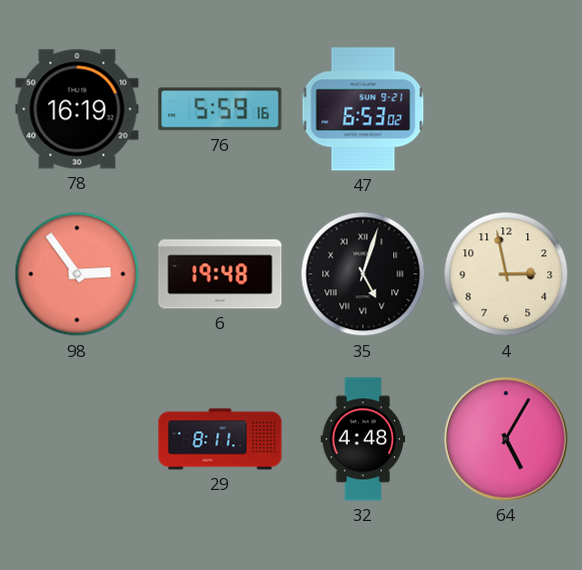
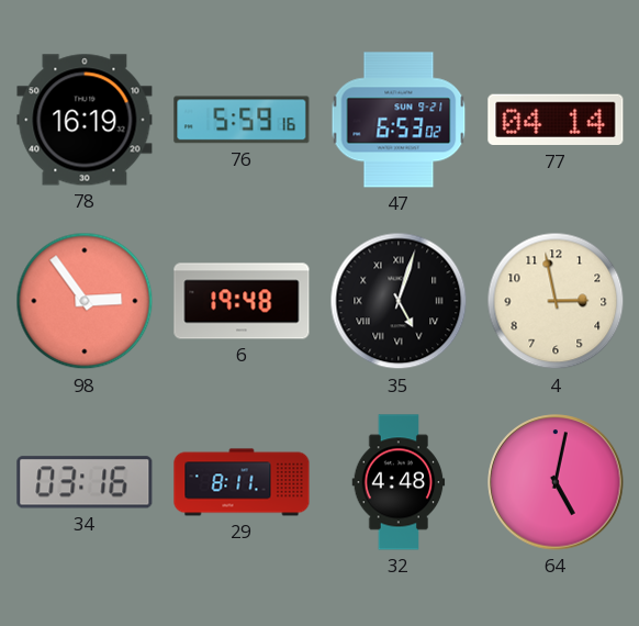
77: none -> 04:14
34: none -> 03:16
64: 5:05 -> 5:02
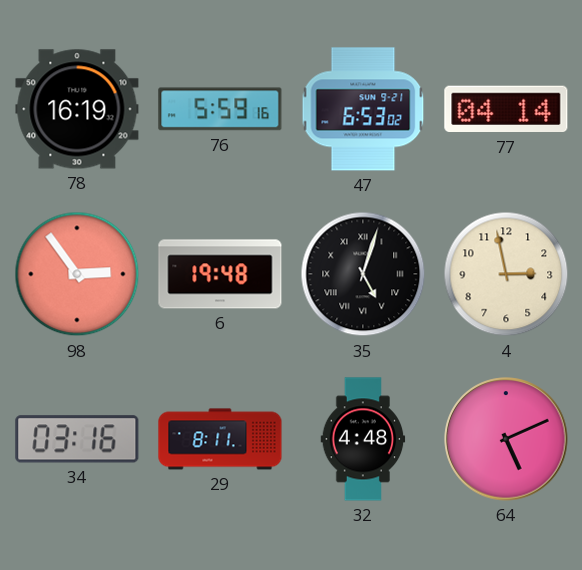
64: 5:02 -> 5:11
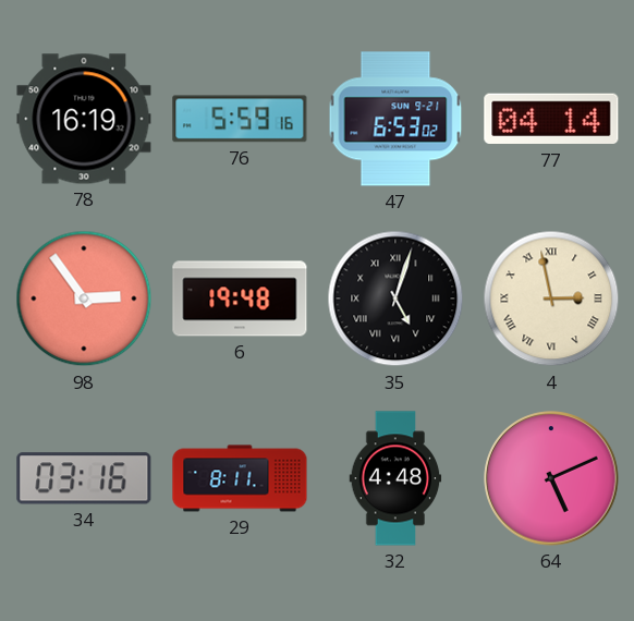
4 numerals: Arabic -> Roman
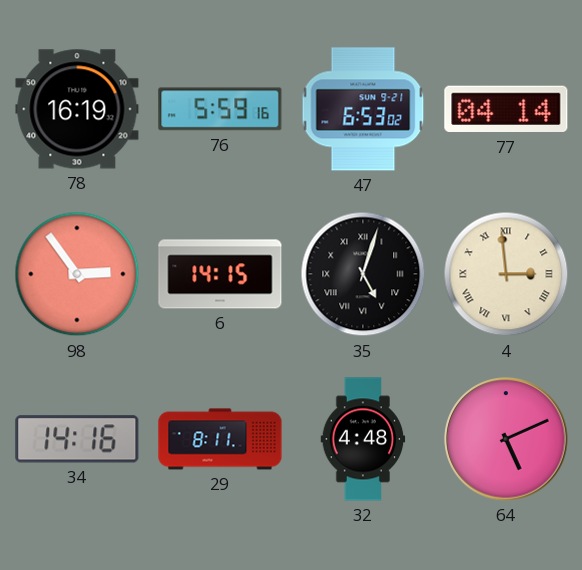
6: 19:48 -> 14:15
4: 2:58 -> 2:59
34: 03:16 -> 14:16
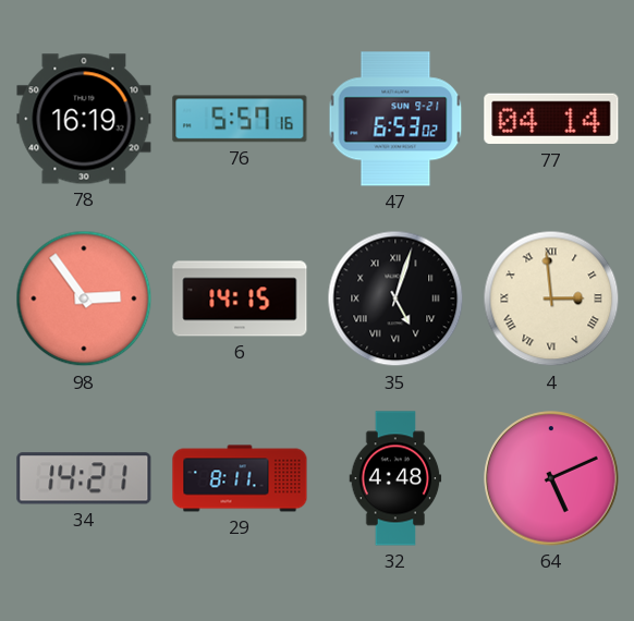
76: 5:59 -> 5:57
34: 14:16 -> 14:21
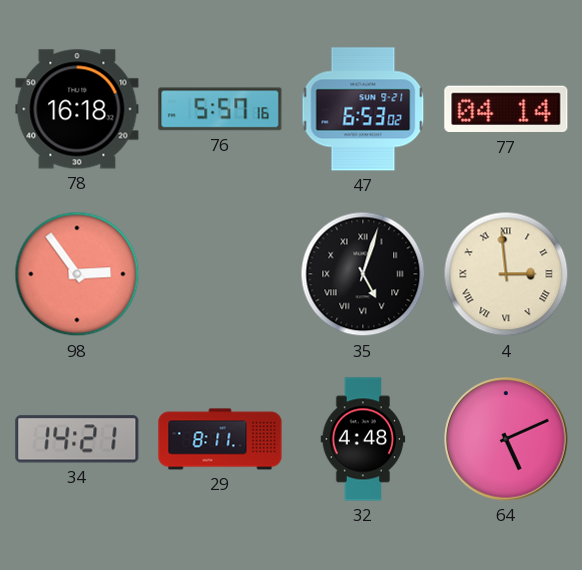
78: 16:19 -> 16:18
6: 14:15 -> none
